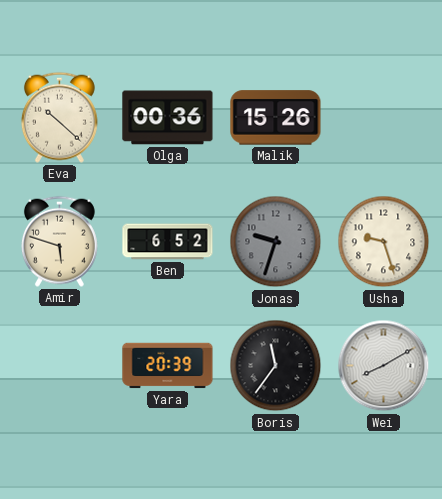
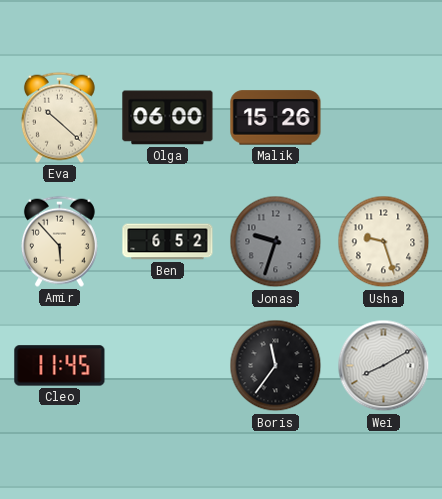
Olga: 00:36 -> 06:00
Amir: 5:48 -> 5:53
Cleo: none -> 11:45
Yara: 20:39 -> none
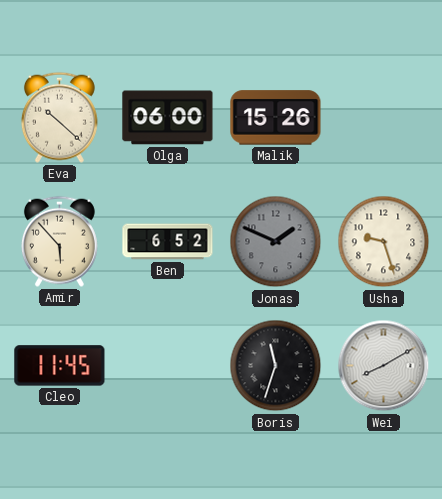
Jonas: 9:33 -> 1:49
Boris: 11:36 -> 11:33
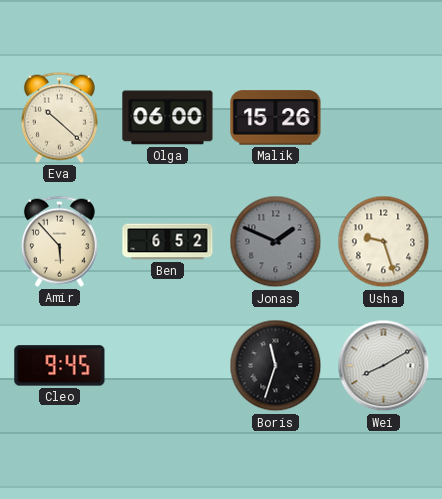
Cleo: 11:45 -> 9:45
